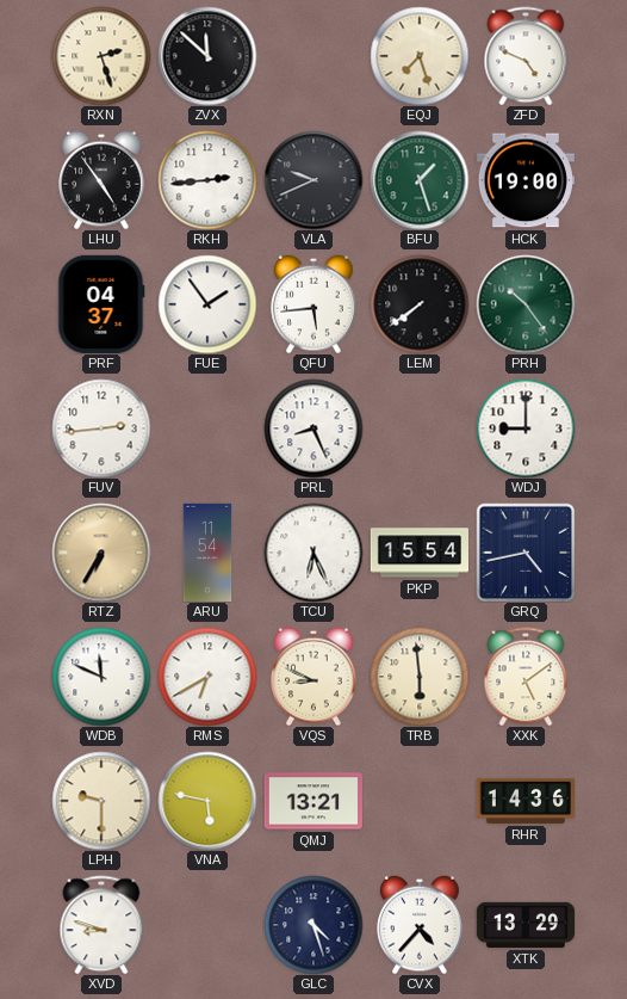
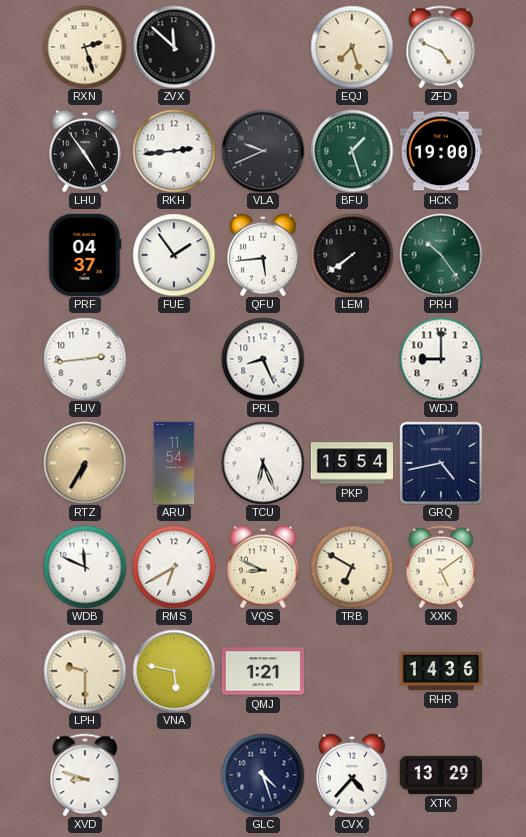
TRB: 5:59 -> 6:50
QMJ: 13:21 -> 1:21
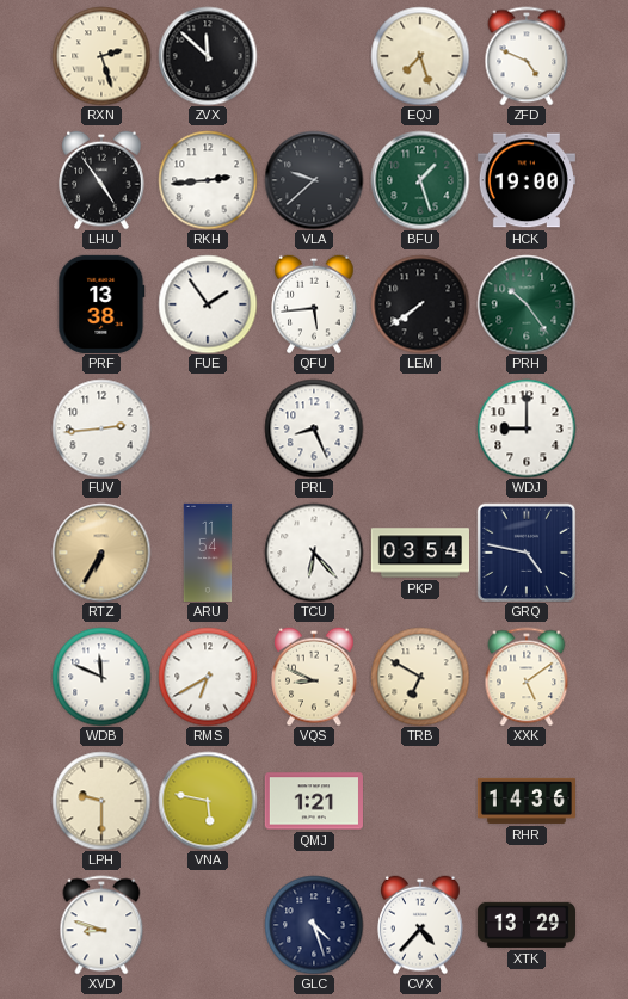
VLA: 9:41 -> 9:38
PRF: 04:37 -> 13:38
TCU: 6:26 -> 6:23
PKP: 15:54 -> 03:54
GRQ: 4:43 -> 4:47
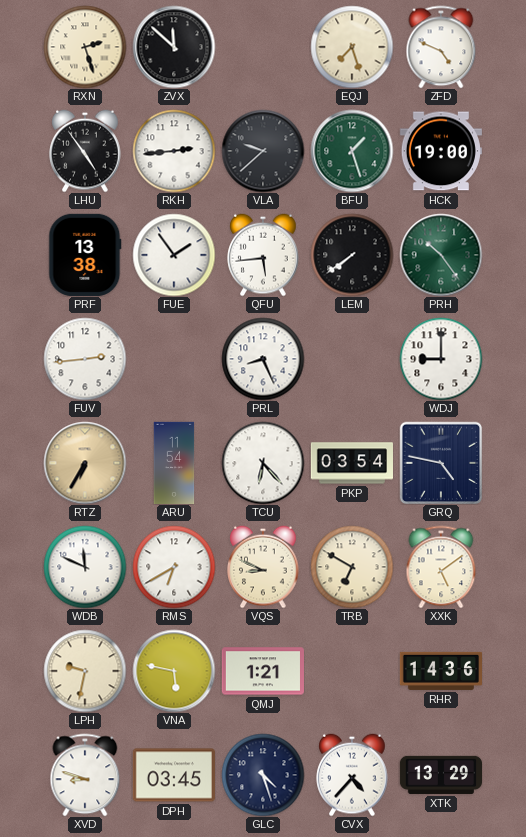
LPH: 9:30 -> 9:32
DPH: none -> 03:45
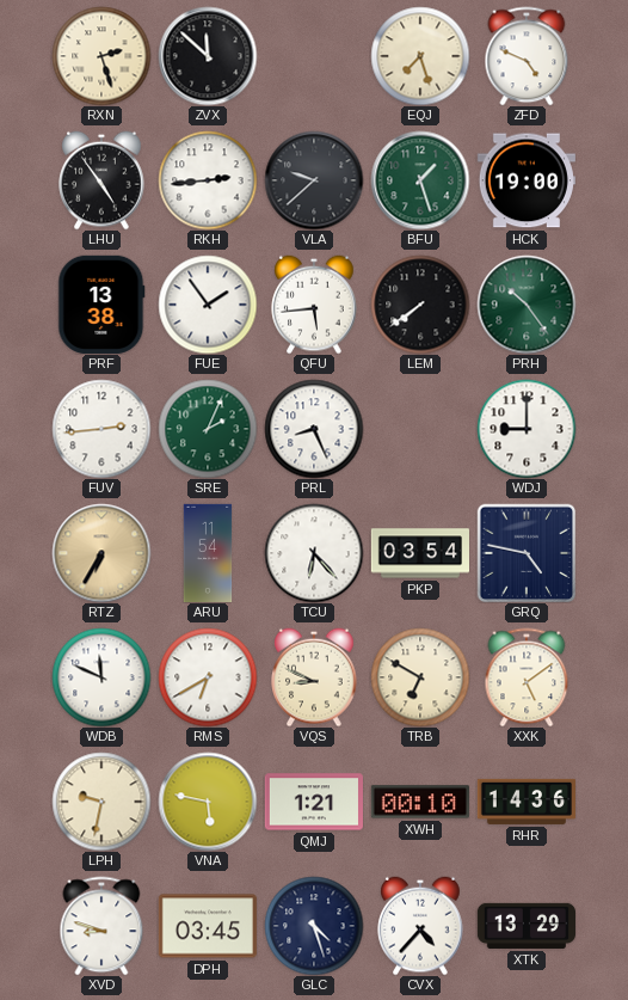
SRE: none -> 2:04
XWH: none -> 00:10
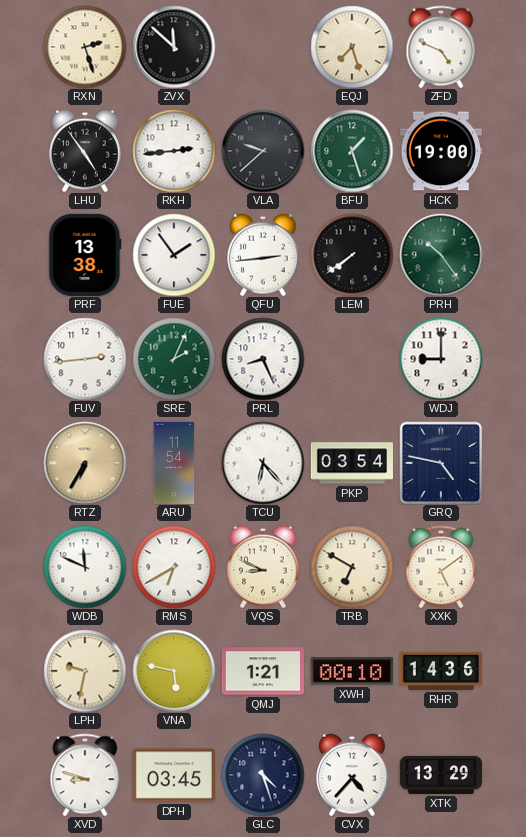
QFU: 5:44 -> 2:44
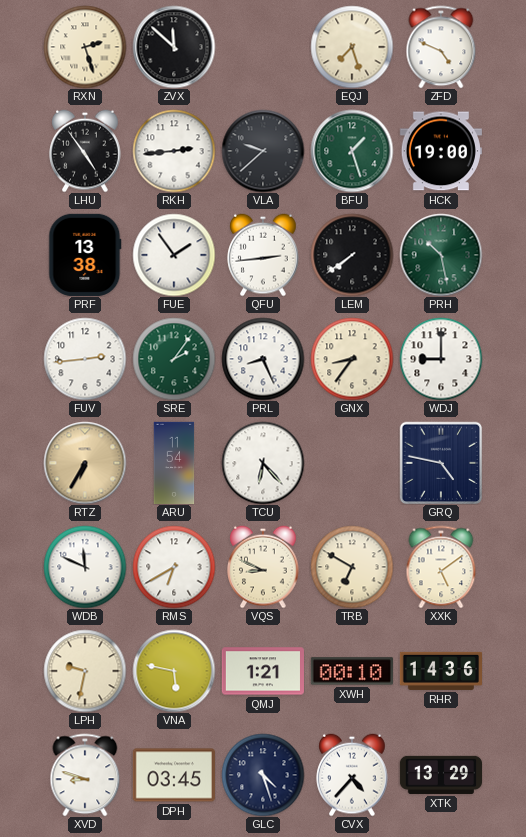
PRH: 10:24 -> 10:28
SRE: 2:04 -> 2:06
GNX: none -> 8:36
PKP: 03:54 -> none
